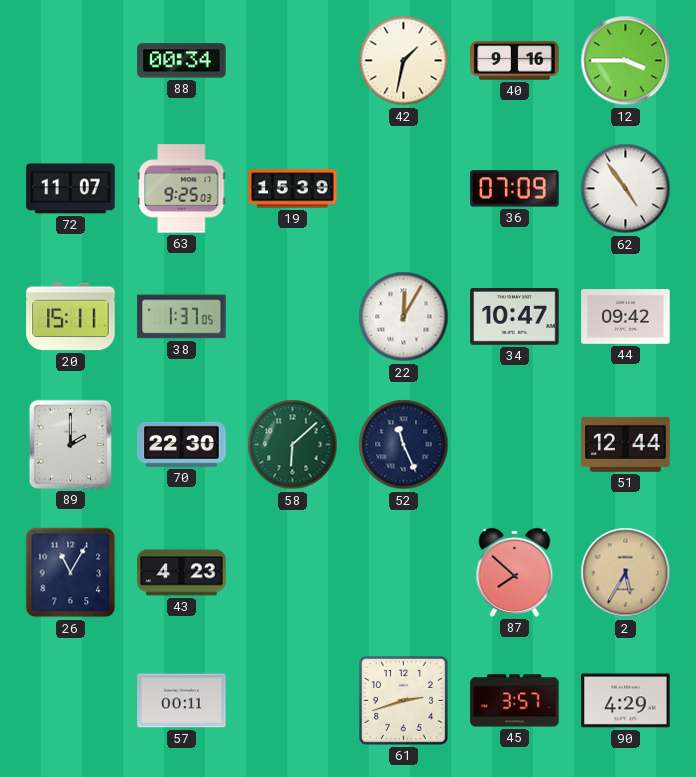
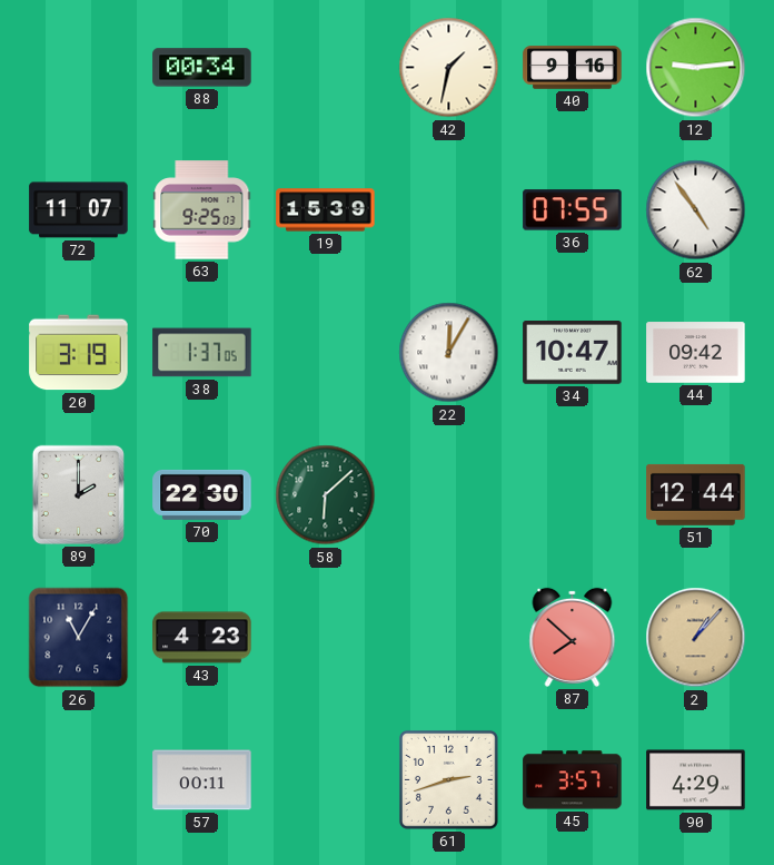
12: 3:45 -> 9:14
36: 07:09 -> 07:55
20: 15:11 -> 3:19
52: 11:26 -> none
2: 5:35 -> 1:07
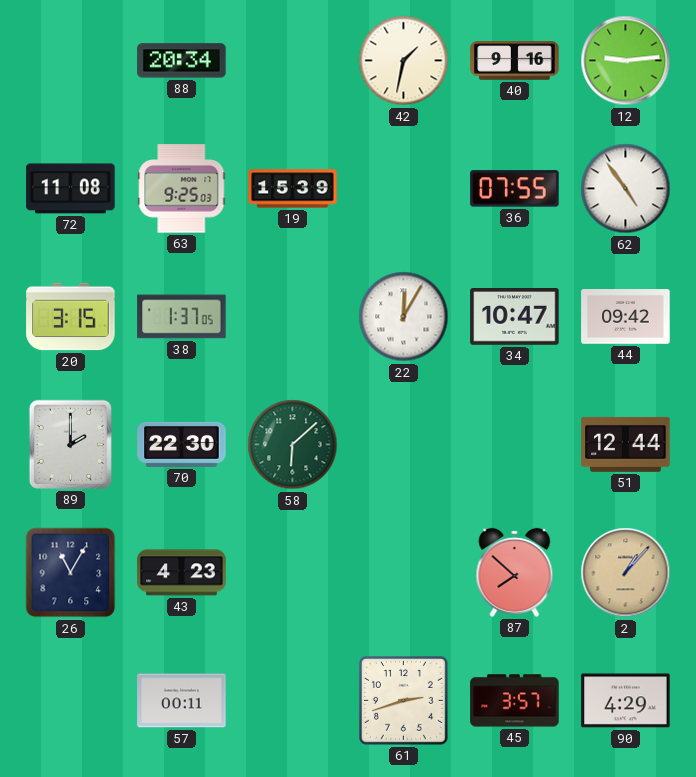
88: 00:34 -> 20:34
72: 11:07 -> 11:08
20: 3:19 -> 3:15
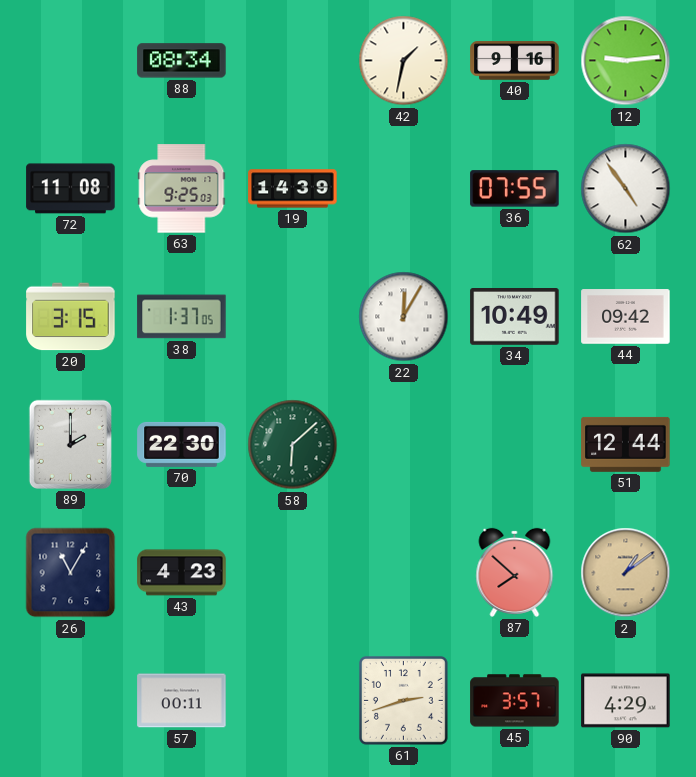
88: 20:34 -> 08:34
19: 15:39 -> 14:39
34: 10:47 -> 10:49
2: 1:07 -> 1:09
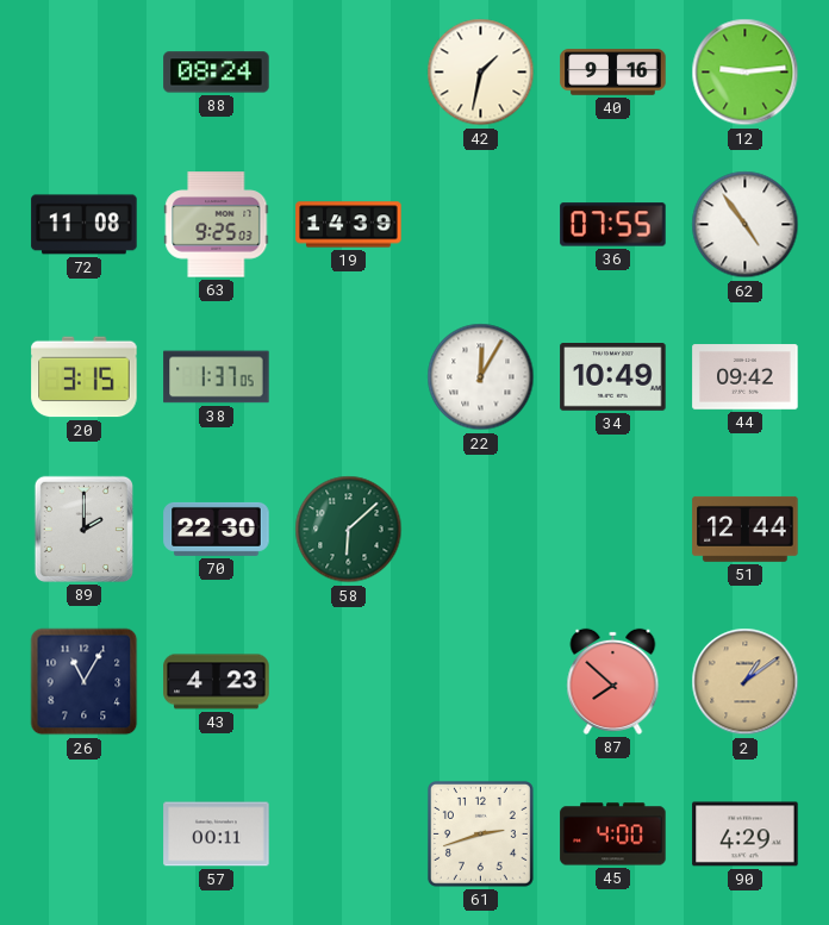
88: 08:34 -> 08:24
45: 3:57 -> 4:00
